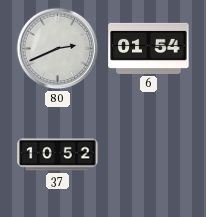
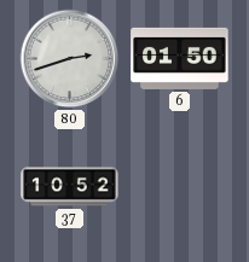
80: 2:41 -> 2:42
6: 01:54 -> 01:50
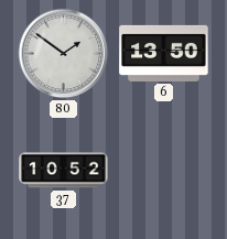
80: 2:42 -> 1:51
6: 01:50 -> 13:50
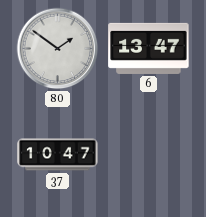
6: 13:50 -> 13:47
37: 10:52 -> 10:47
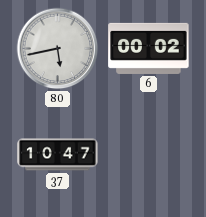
80: 1:51 -> 5:43
6: 13:47 -> 00:02
